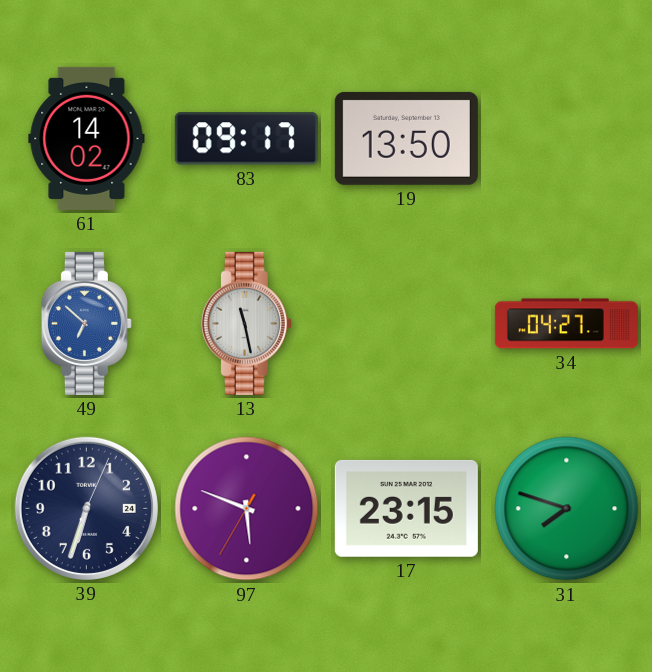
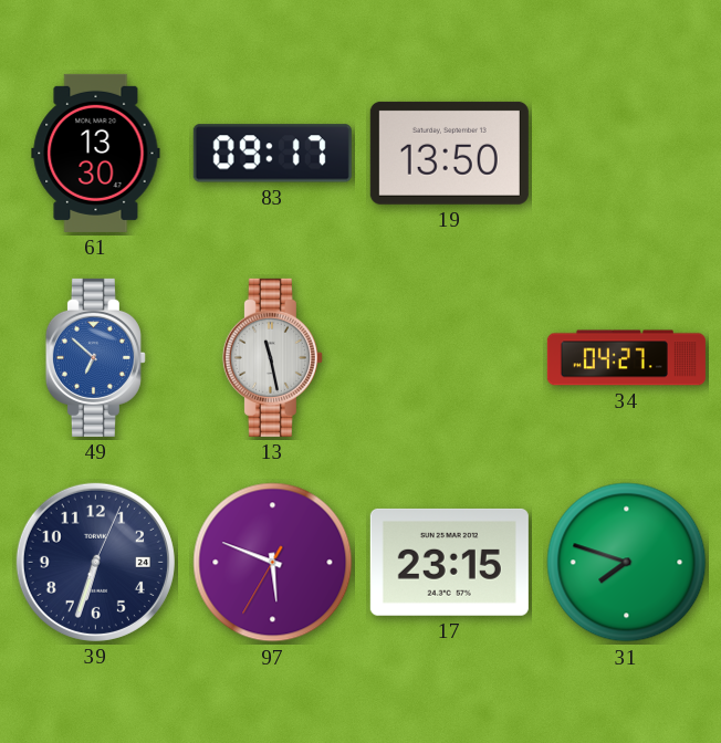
61: 14:02 -> 13:30
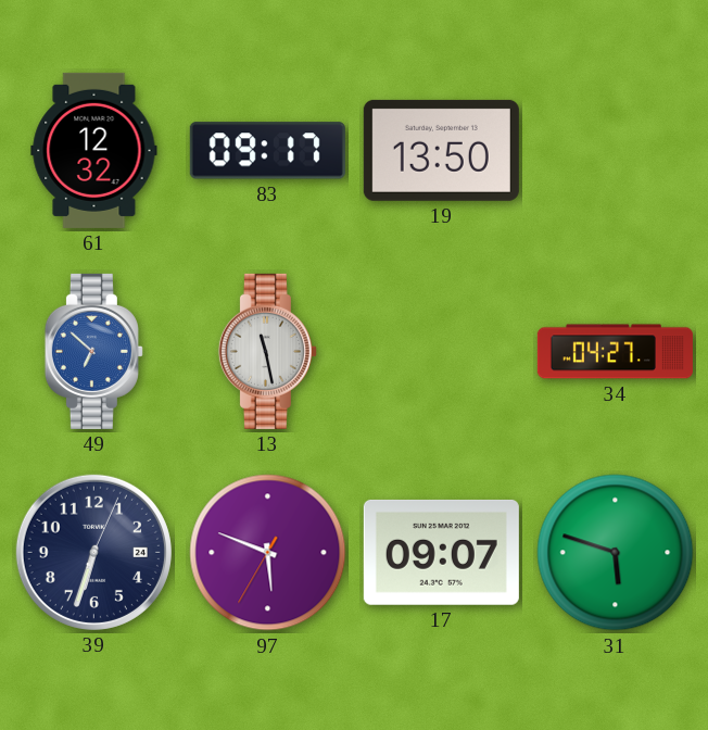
61: 13:30 -> 12:32
17: 23:15 -> 09:07
31: 7:48 -> 5:48
